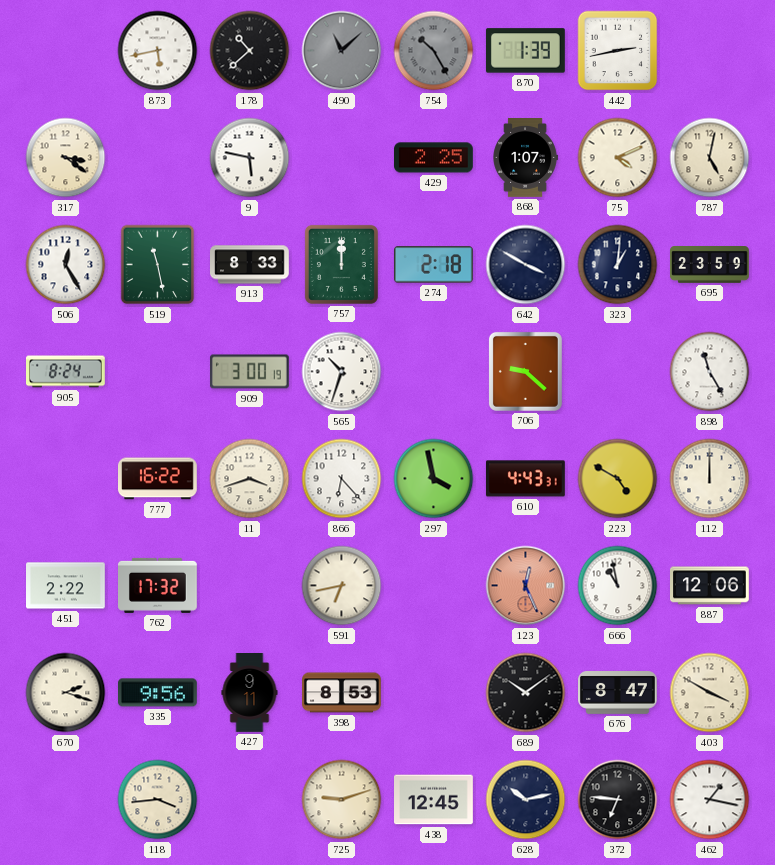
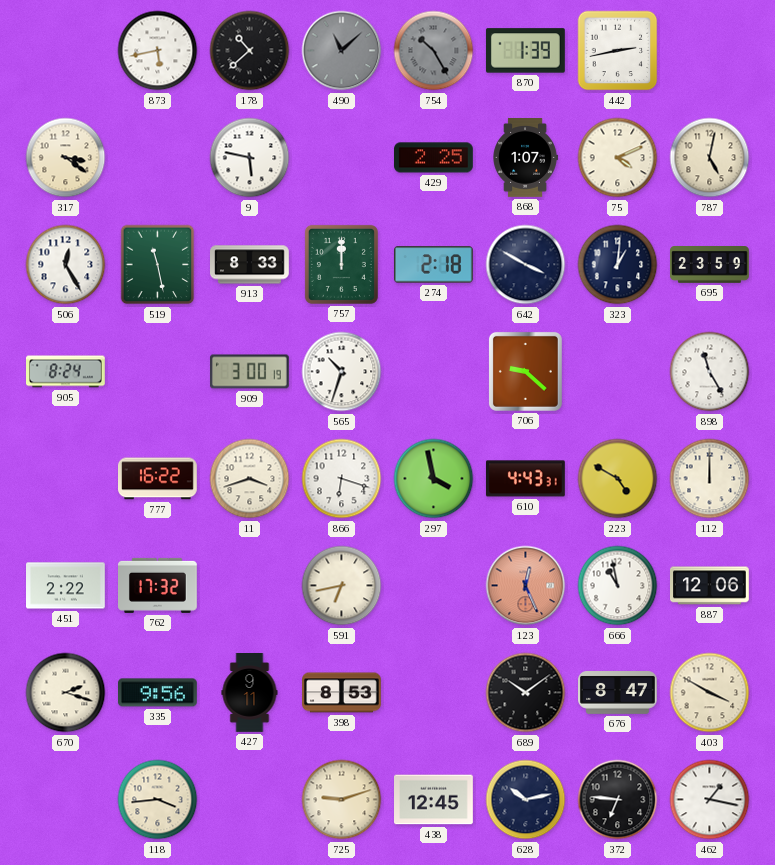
866: 6:23 -> 6:18
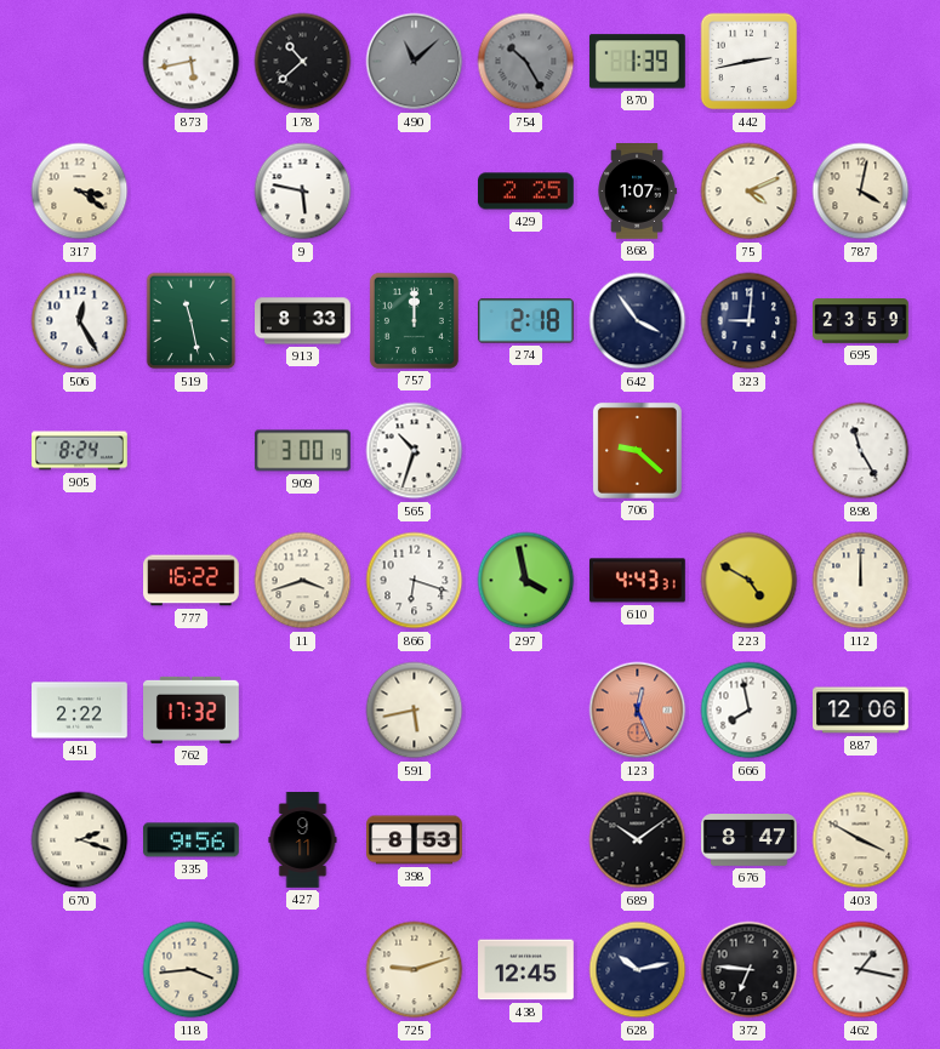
787: 5:02 -> 4:02
642: 3:50 -> 3:54
323: 1:01 -> 9:01
591: 6:43 -> 5:43
666: 10:58 -> 7:58
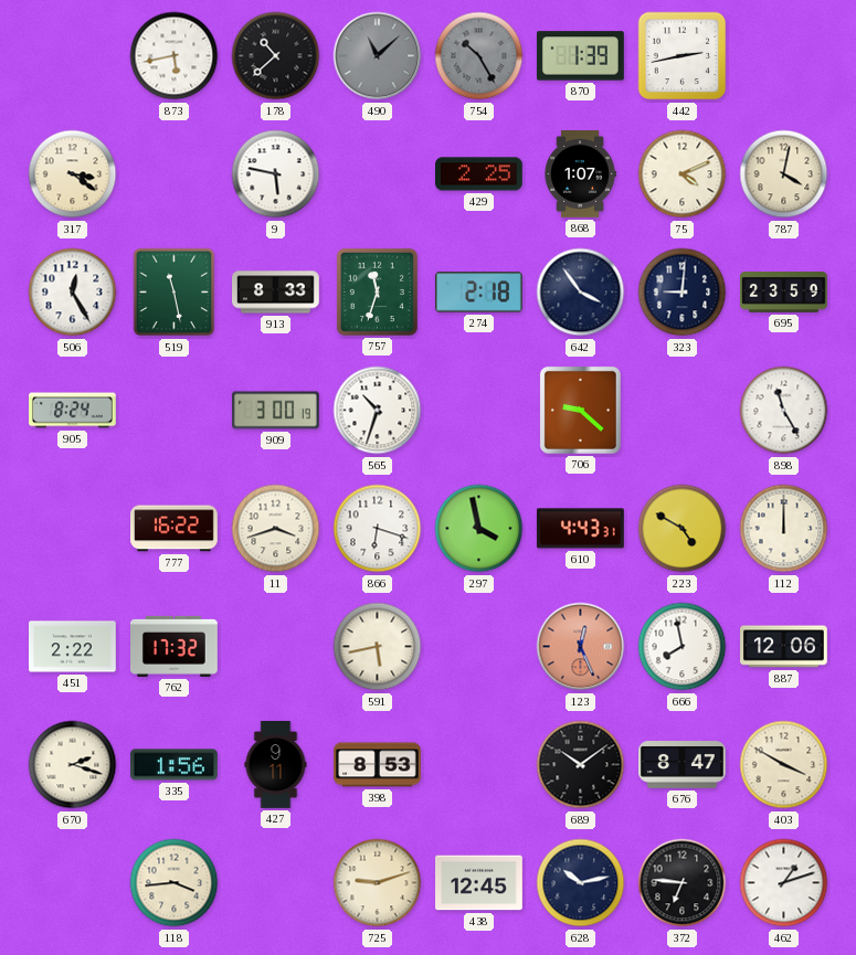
757: 12:00 -> 11:33
335: 9:56 -> 1:56
462: 1:17 -> 1:12
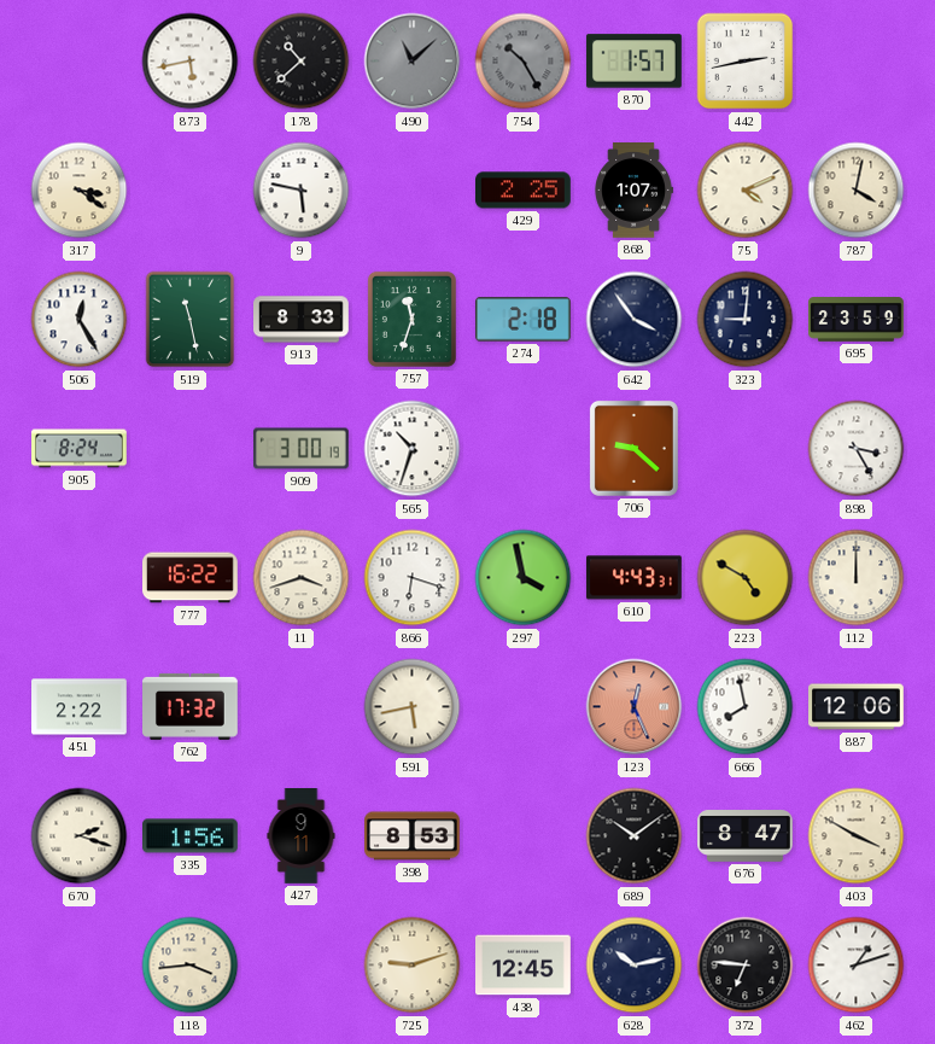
870: 1:39 -> 1:57
898: 11:25 -> 3:25
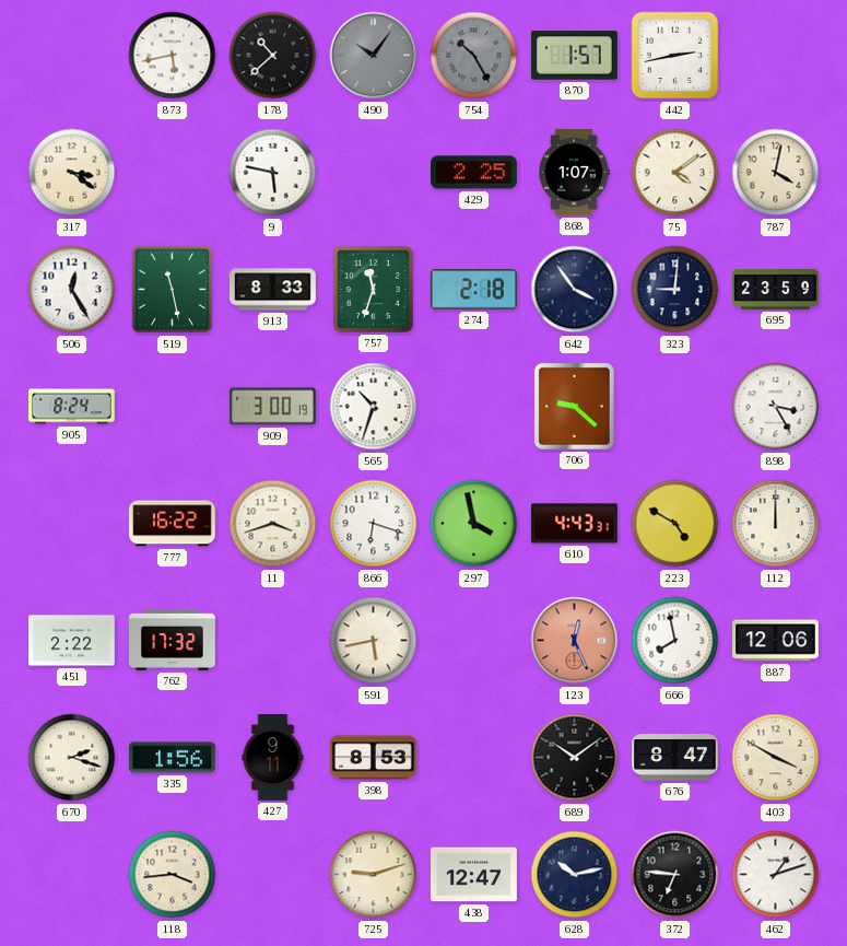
490: 11:08 -> 10:06
75: 4:11 -> 4:09
438: 12:45 -> 12:47
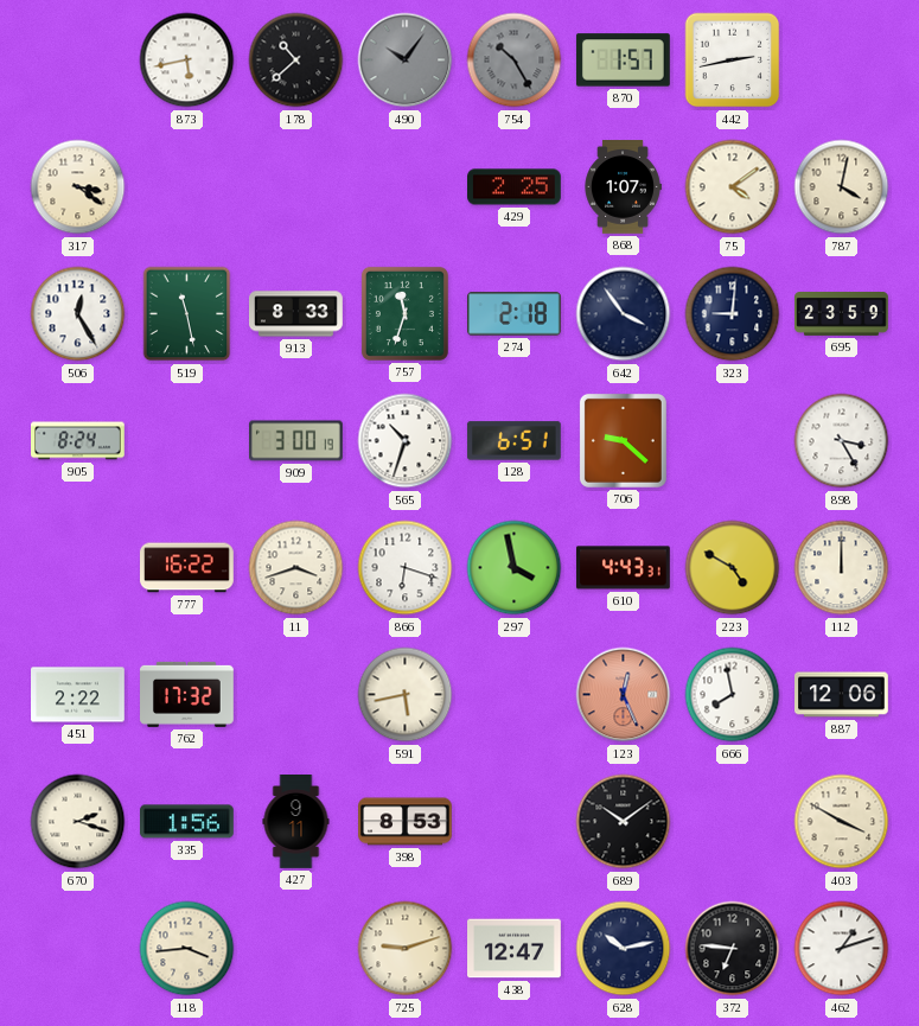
9: 5:47 -> none
128: none -> 6:51
676: 8:47 -> none
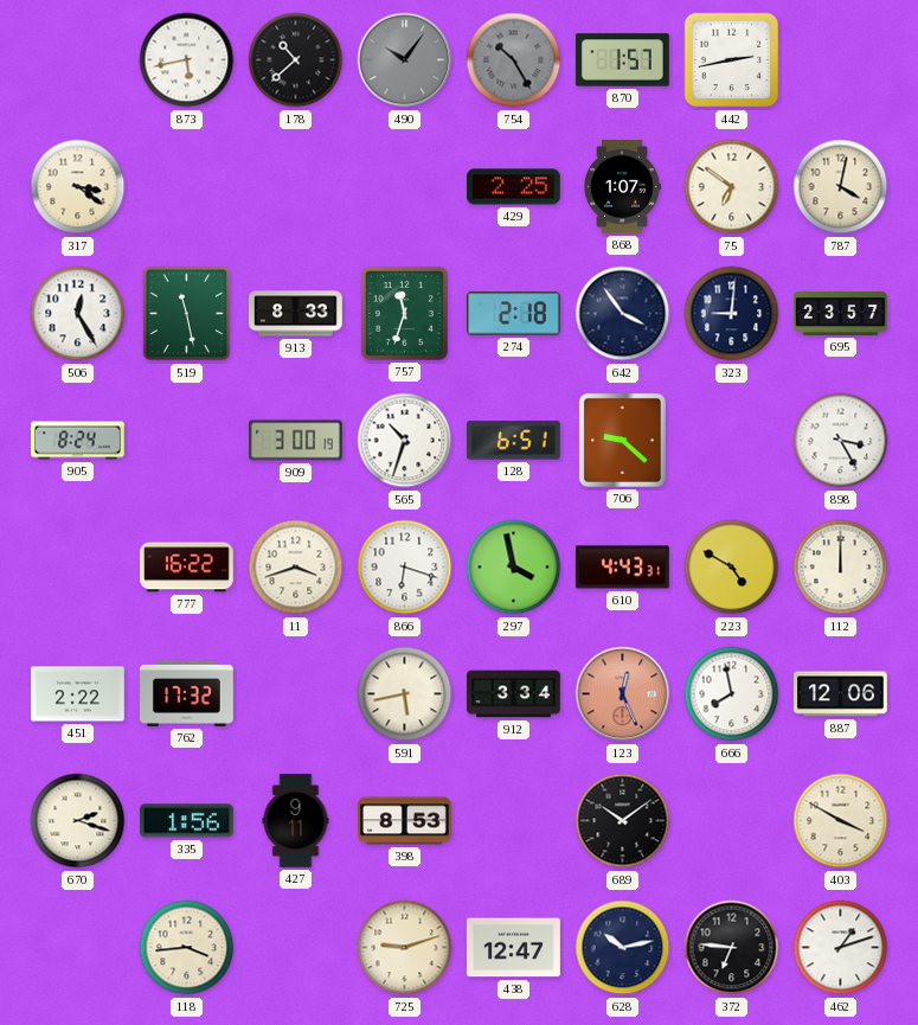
75: 4:09 -> 6:51
695: 23:59 -> 23:57
912: none -> 3:34
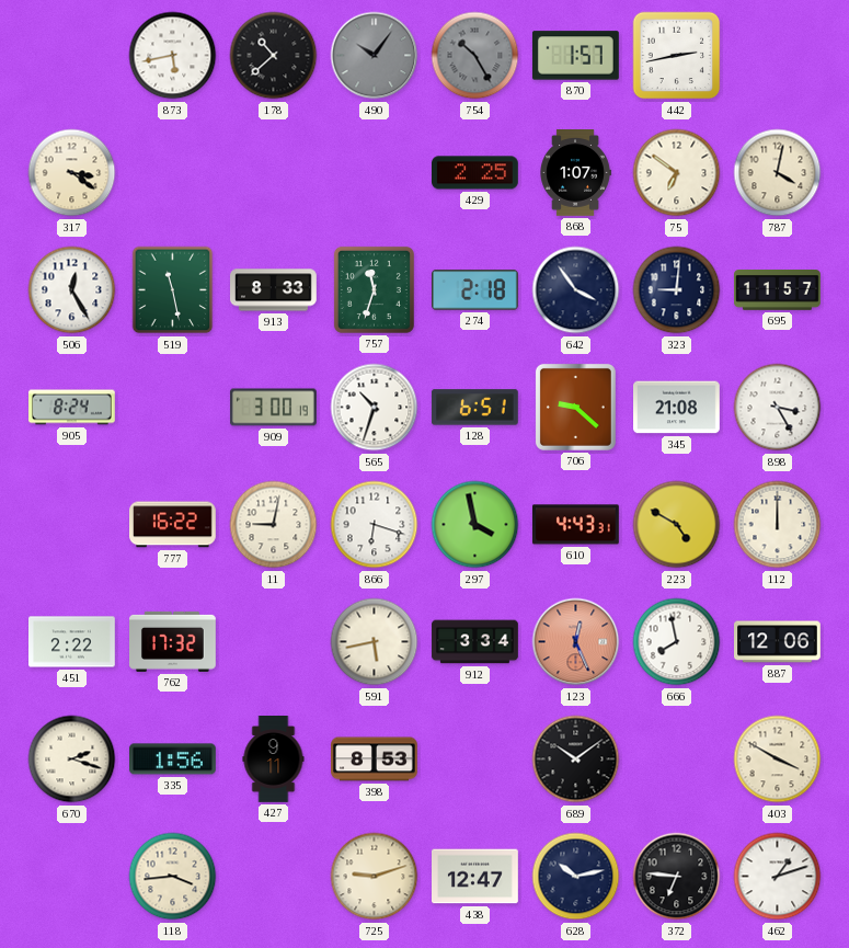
695: 23:57 -> 11:57
345: none -> 21:08
11: 3:42 -> 9:02
